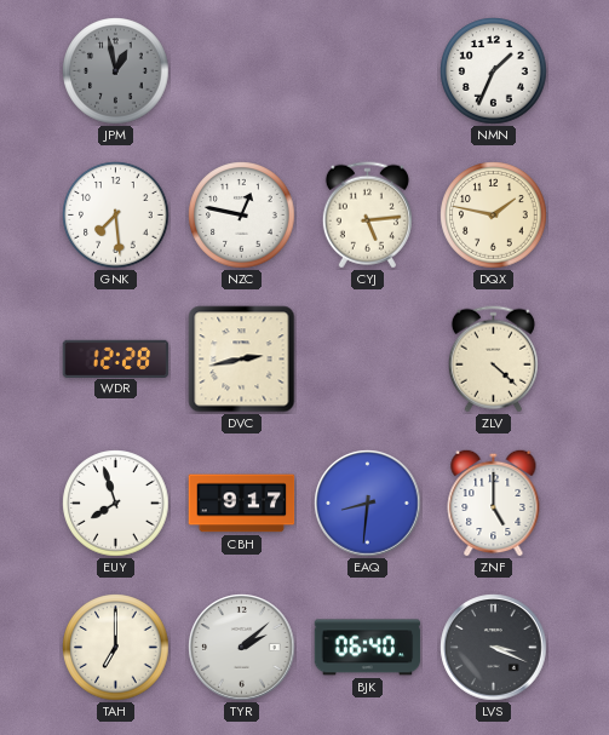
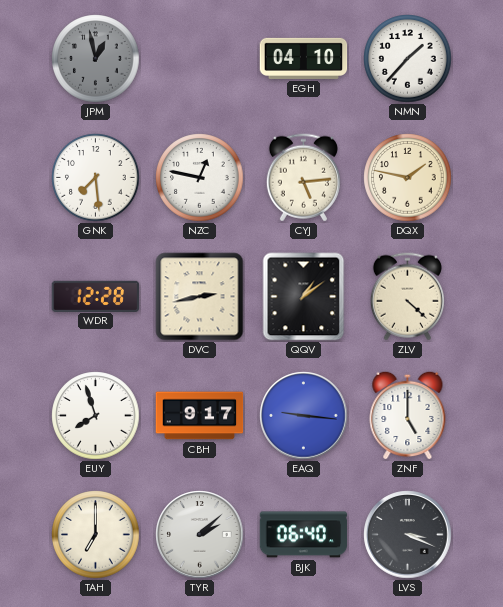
EGH: none -> 04:10
NMN: 1:34 -> 1:37
QQV: none -> 1:09
EAQ: 8:31 -> 9:16
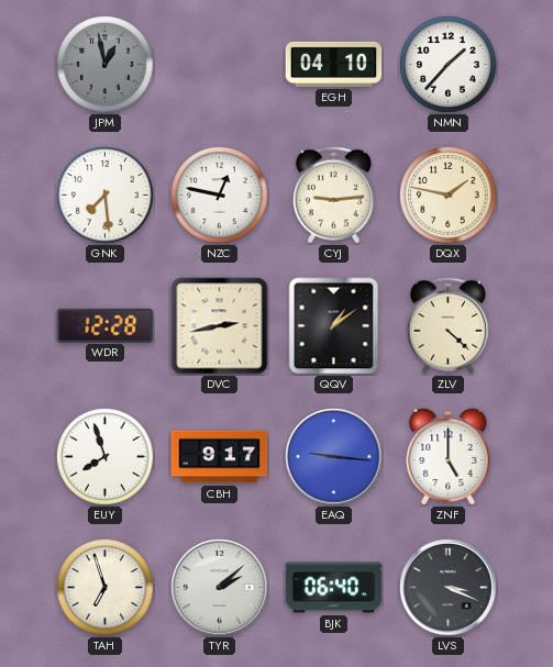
CYJ: 5:14 -> 9:14
TAH: 7:00 -> 6:57
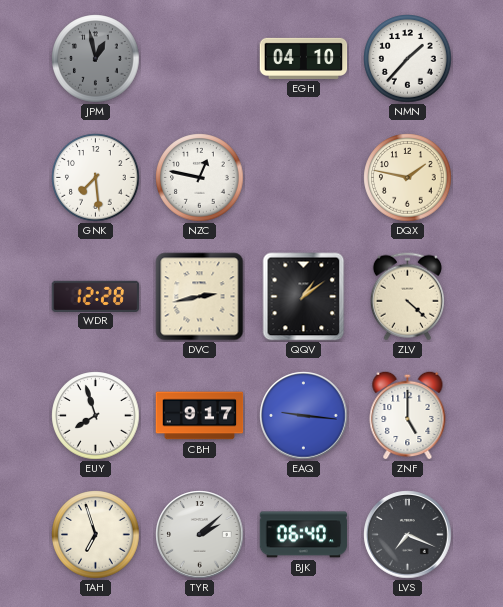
CYJ: 9:14 -> none
LVS: 3:19 -> 7:19
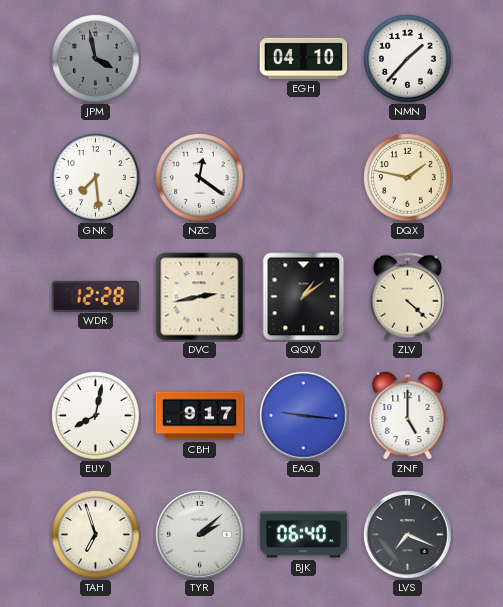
JPM: 12:58 -> 3:58
NZC: 12:47 -> 12:21
EUY: 7:57 -> 8:02
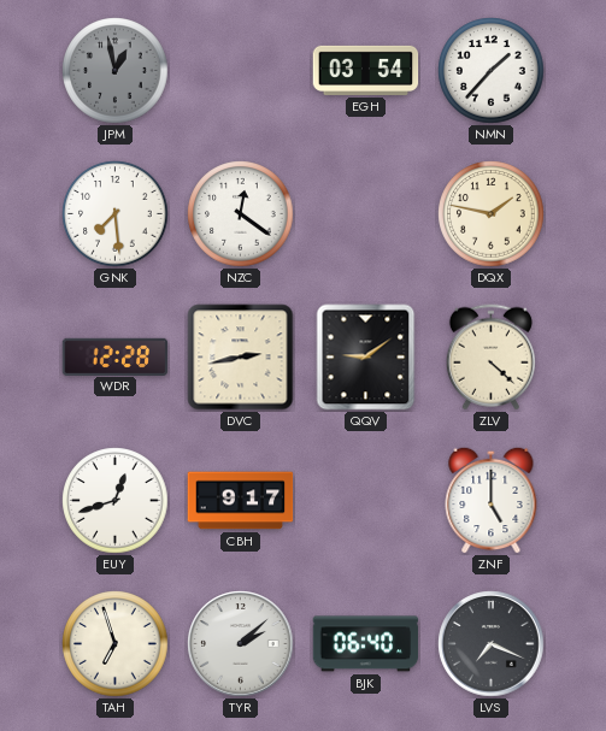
JPM: 3:58 -> 12:58
EGH: 04:10 -> 03:54
QQV: 1:09 -> 9:09
EUY: 8:02 -> 12:42
EAQ: 9:16 -> none
